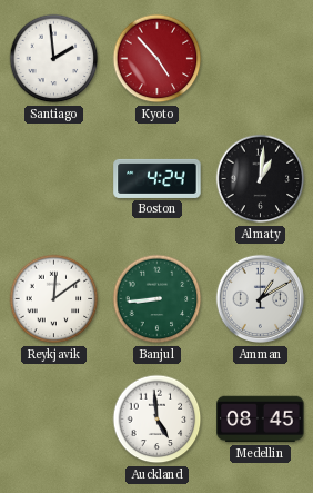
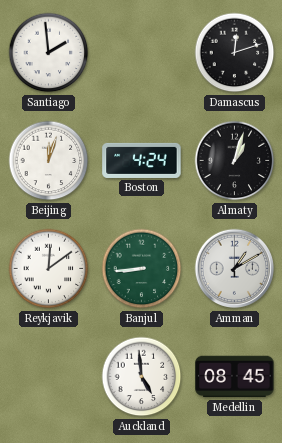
Kyoto: 4:53 -> none
Damascus: none -> 12:12
Beijing: none -> 12:03
Almaty: 1:01 -> 1:03
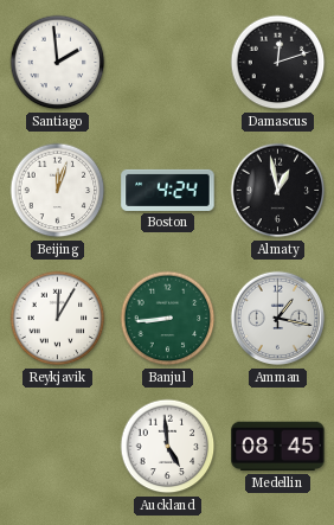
Almaty: 1:03 -> 12:58
Reykjavik: 12:09 -> 12:05
Amman: 1:10 -> 1:17
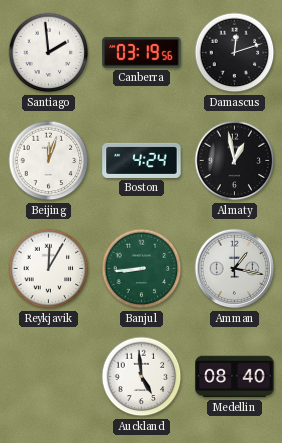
Canberra: none -> 03:19
Medellin: 08:45 -> 08:40
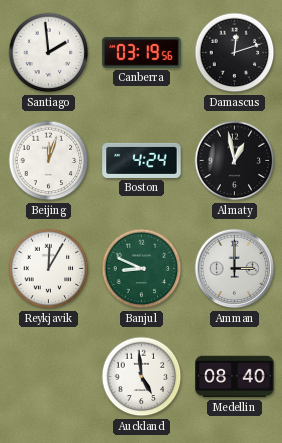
Banjul: 8:44 -> 8:49
Amman: 1:17 -> 3:00
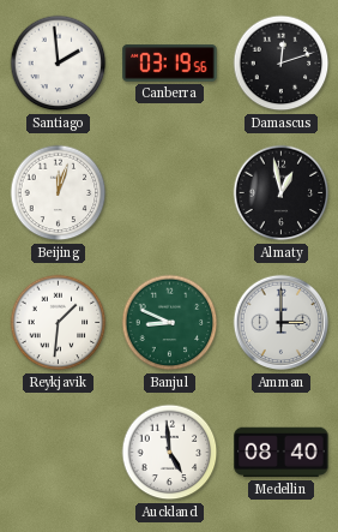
Boston: 4:24 -> none
Reykjavik: 12:05 -> 1:31
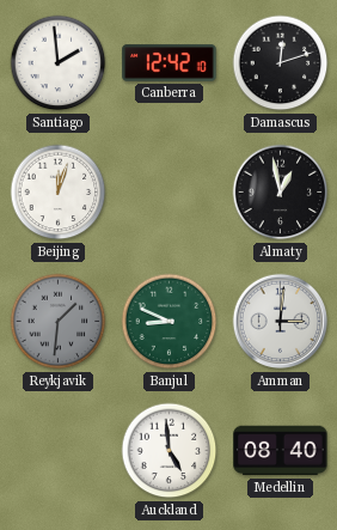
Canberra: 03:19 -> 12:42
Reykjavik dial: white -> grey
Amman: 3:00 -> 3:01
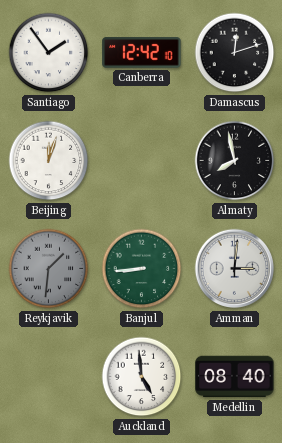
Santiago: 1:59 -> 1:54
Almaty: 12:58 -> 7:58
Banjul: 8:49 -> 8:44
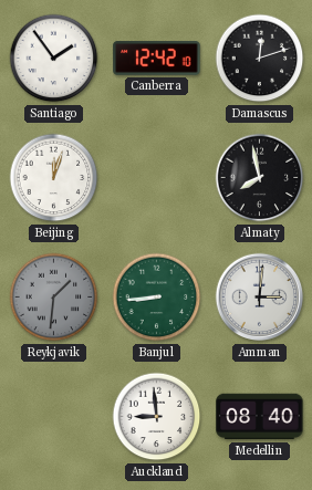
Auckland: 4:59 -> 8:59
